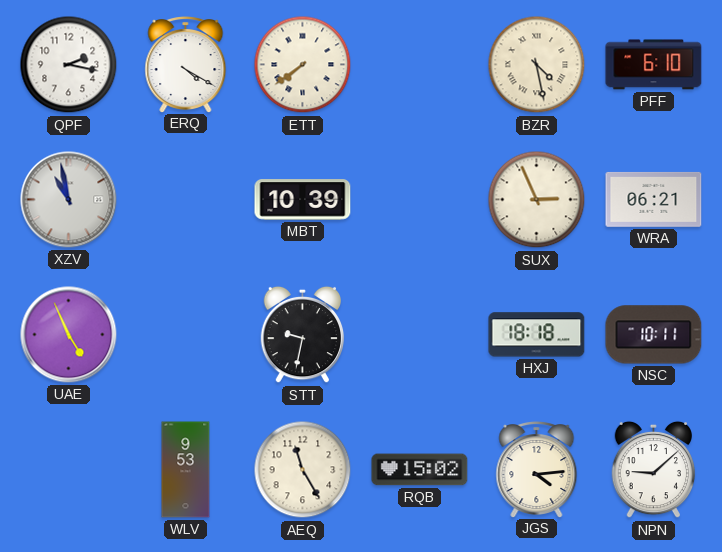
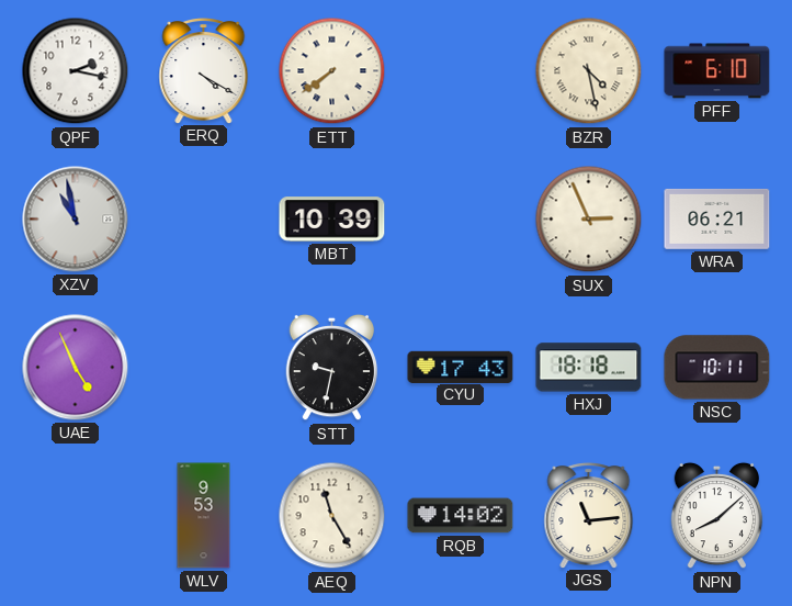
CYU: none -> 17:43
RQB: 15:02 -> 14:02
JGS: 4:14 -> 11:14
NPN: 9:08 -> 8:08
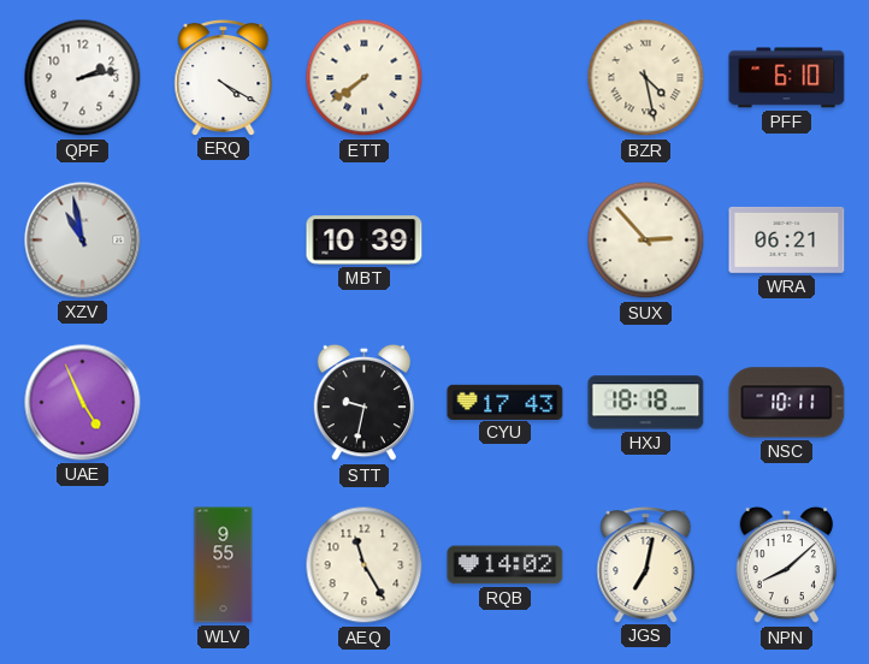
QPF: 2:17 -> 2:13
SUX: 2:56 -> 2:53
WLV: 9:53 -> 9:55
JGS: 11:14 -> 7:02
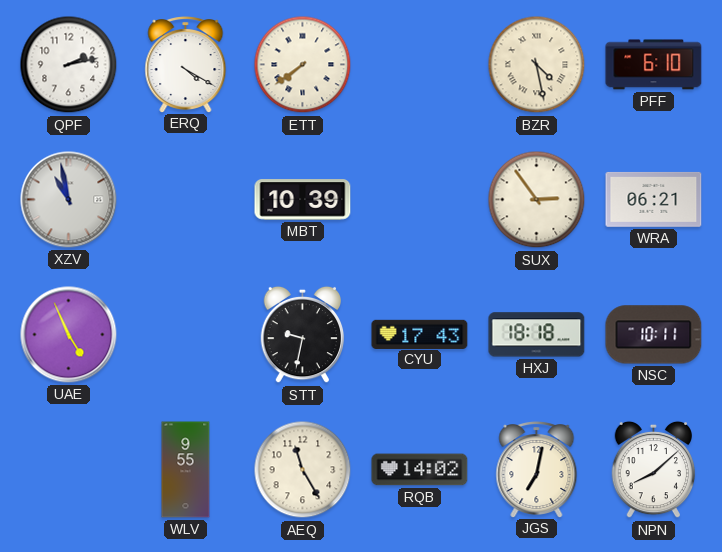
SUX: 2:53 -> 2:54
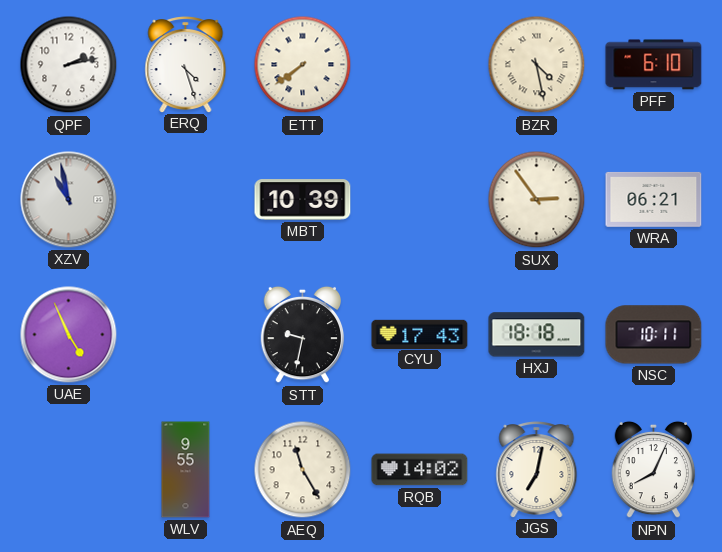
ERQ: 4:20 -> 4:27
NPN: 8:08 -> 8:04
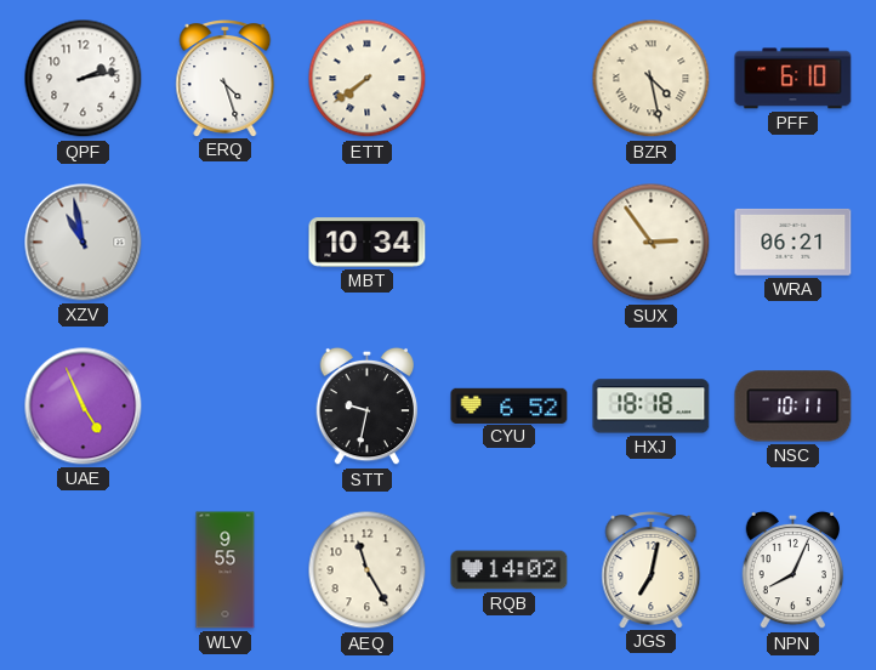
MBT: 10:39 -> 10:34
CYU: 17:43 -> 6:52
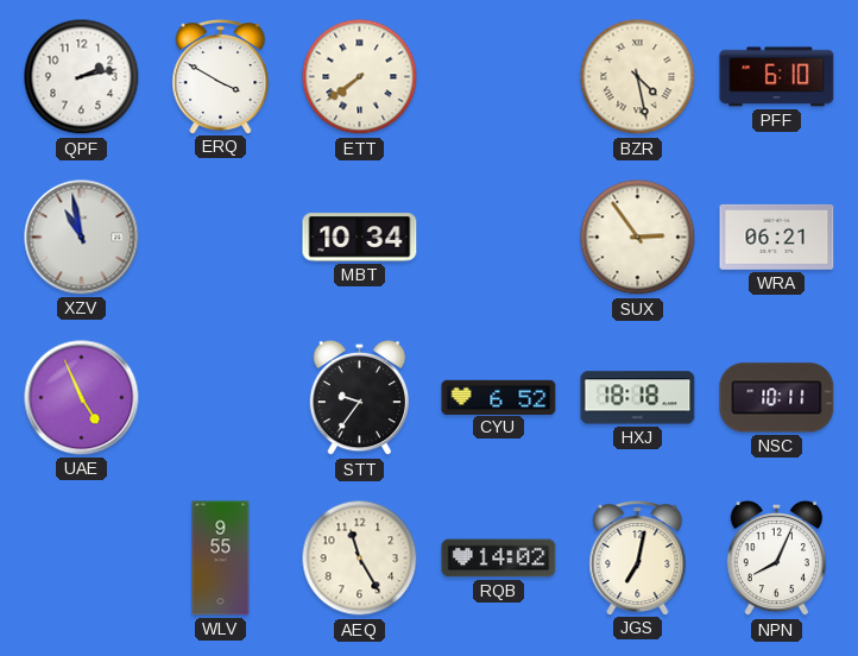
ERQ: 4:27 -> 3:50
STT: 9:32 -> 9:36
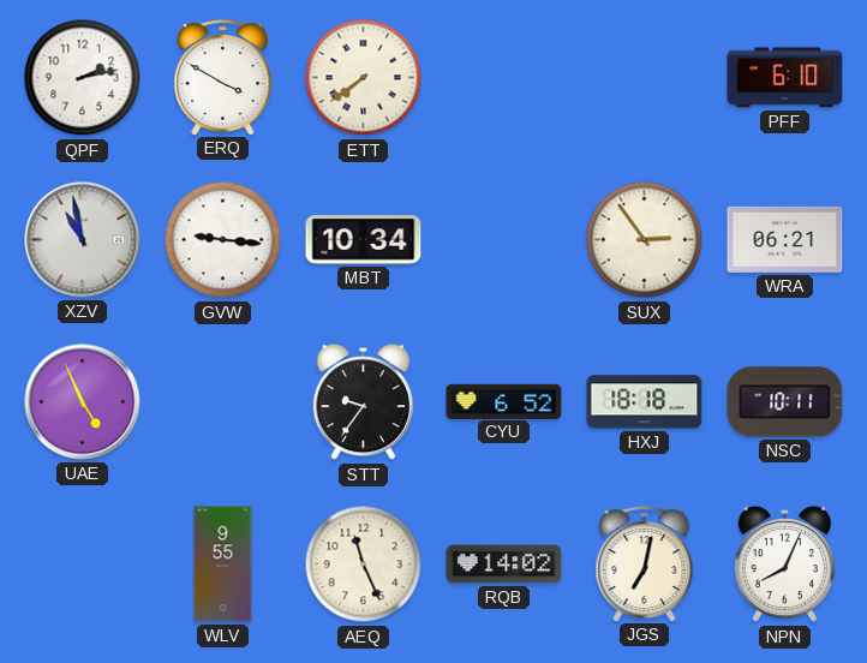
BZR: 4:28 -> none
GVW: none -> 9:16
AEQ: 11:25 -> 11:26
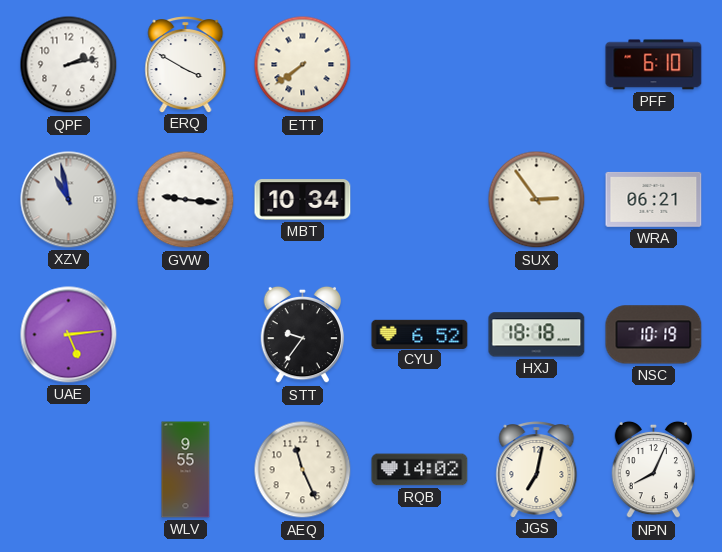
UAE: 4:56 -> 5:14
NSC: 10:11 -> 10:19
